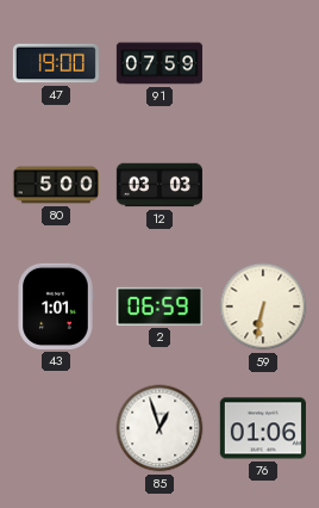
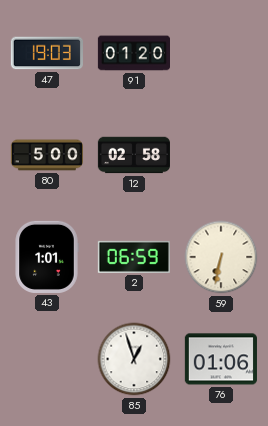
47: 19:00 -> 19:03
91: 07:59 -> 01:20
12: 03:03 -> 02:58
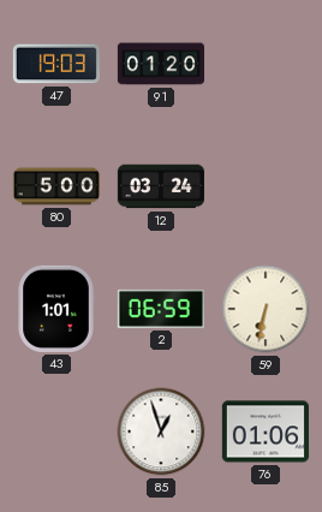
12: 02:58 -> 03:24
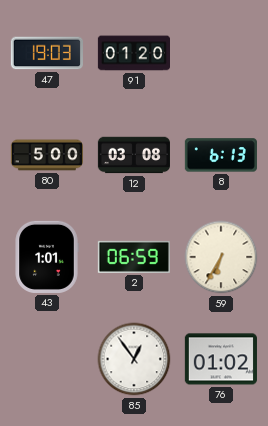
12: 03:24 -> 03:08
8: none -> 6:13
59: 6:32 -> 6:35
85: 12:57 -> 12:54
76: 01:06 -> 01:02
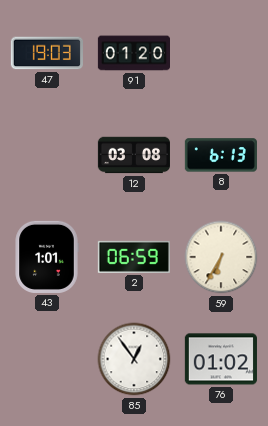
80: 5:00 -> none
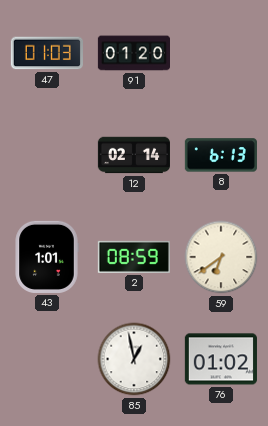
47: 19:03 -> 01:03
12: 03:08 -> 02:14
2: 06:59 -> 08:59
59: 6:35 -> 6:39
85: 12:54 -> 12:58
